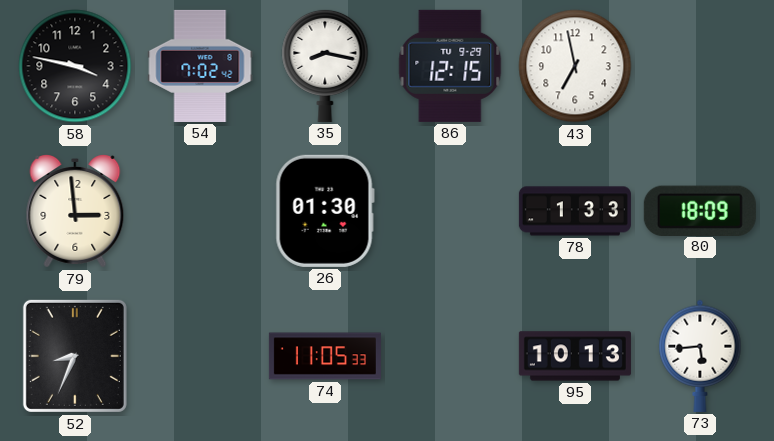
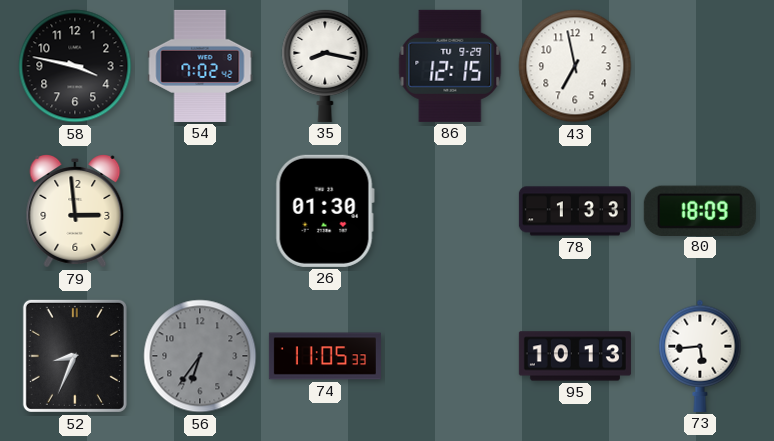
56: none -> 6:36
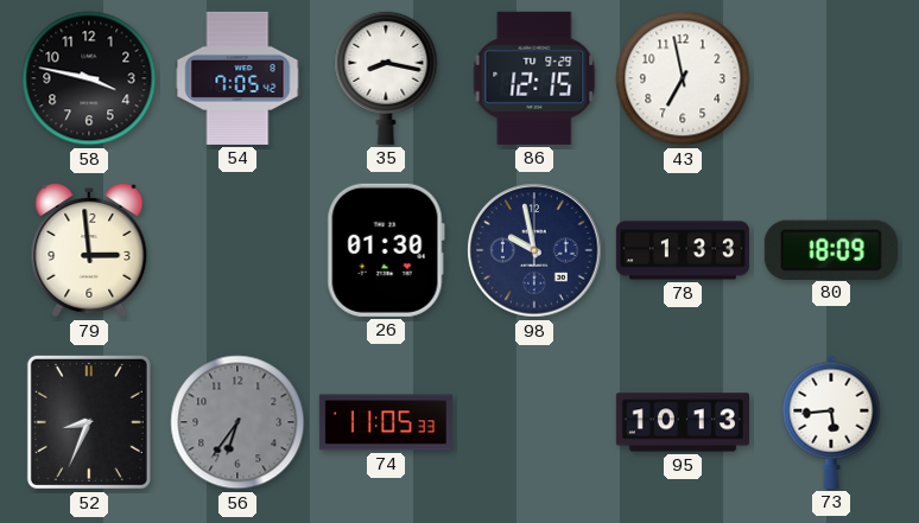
54: 7:02 -> 7:05
98: none -> 9:58
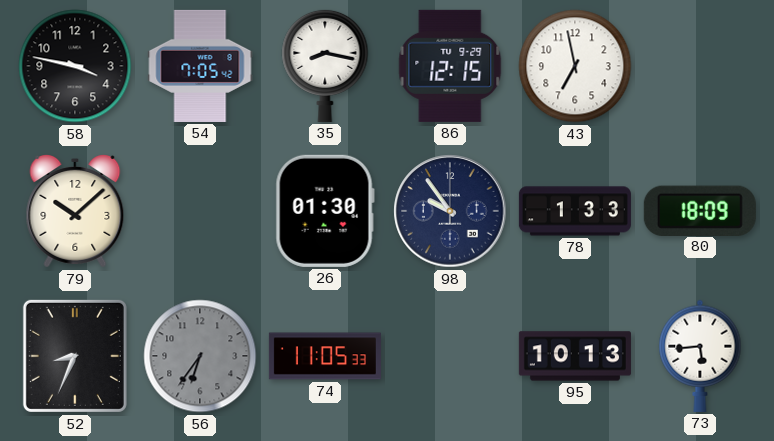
79: 2:59 -> 10:08
98: 9:58 -> 9:54
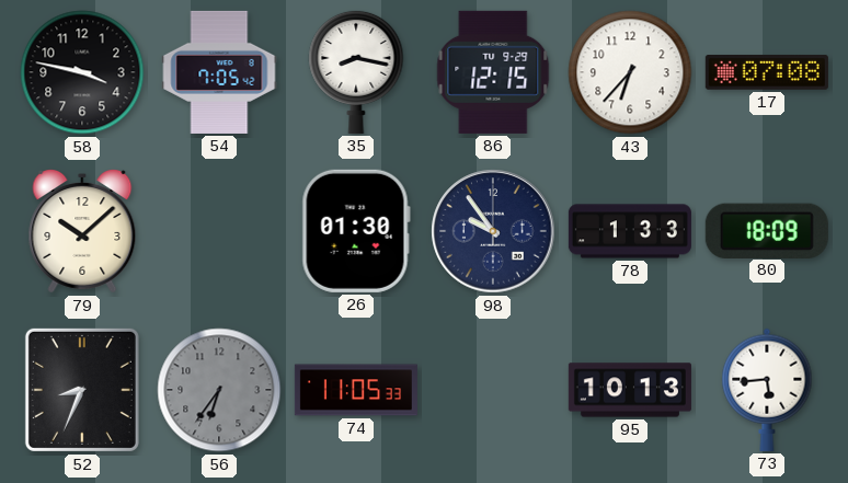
43: 6:58 -> 6:37
17: none -> 07:08
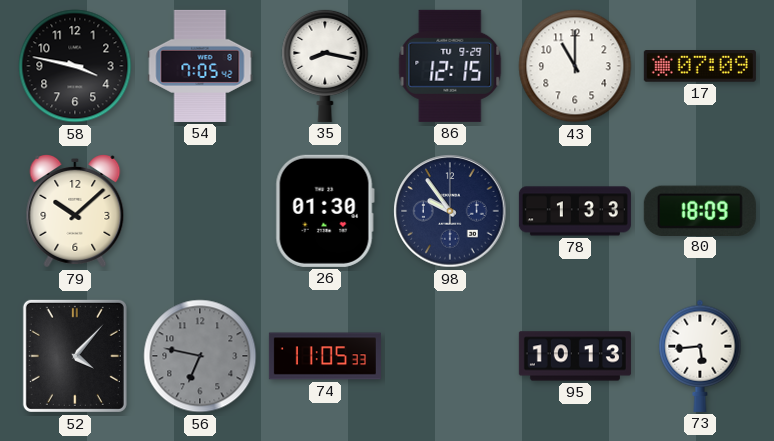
43: 6:37 -> 11:00
17: 07:08 -> 07:09
52: 8:34 -> 4:07
56: 6:36 -> 6:47
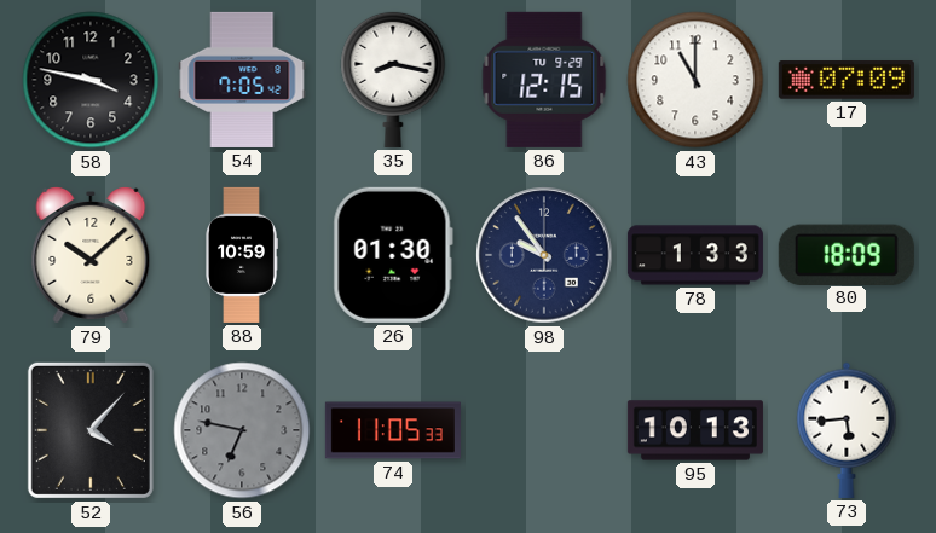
88: none -> 10:59
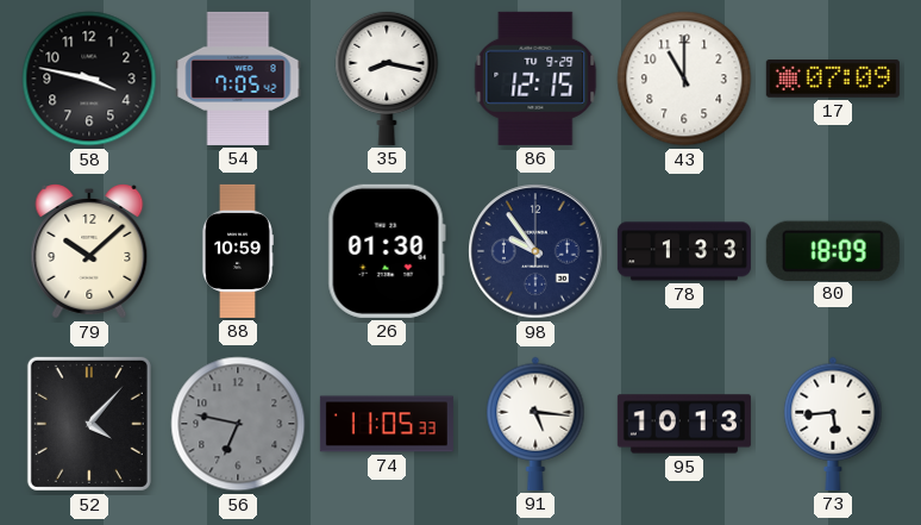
91: none -> 5:16
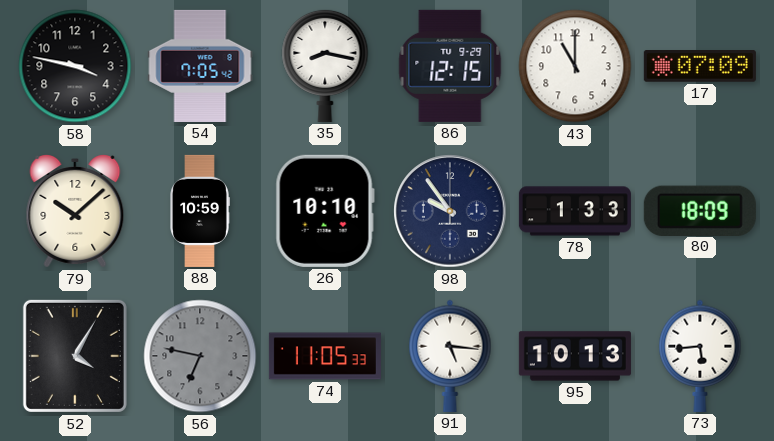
26: 01:30 -> 10:10
52: 4:07 -> 4:05
